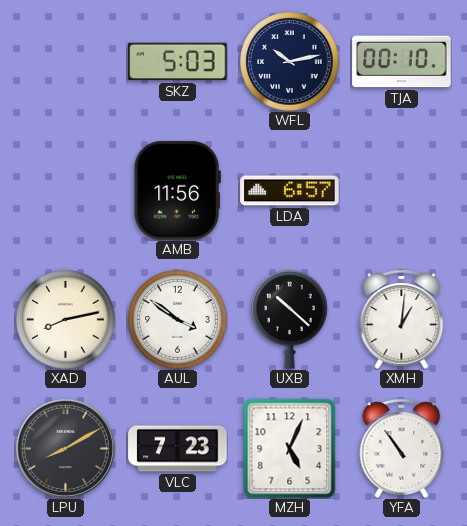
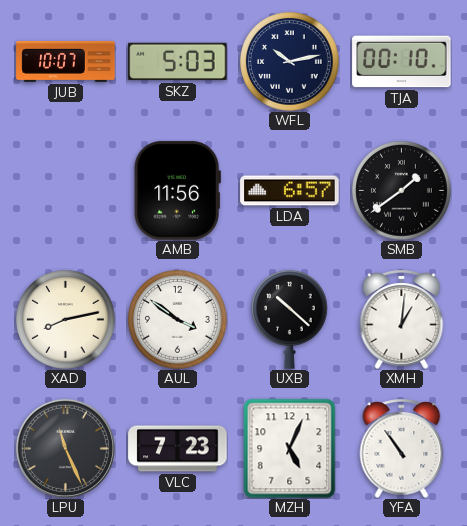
JUB: none -> 10:07
SMB: none -> 1:39
LPU: 8:10 -> 11:26
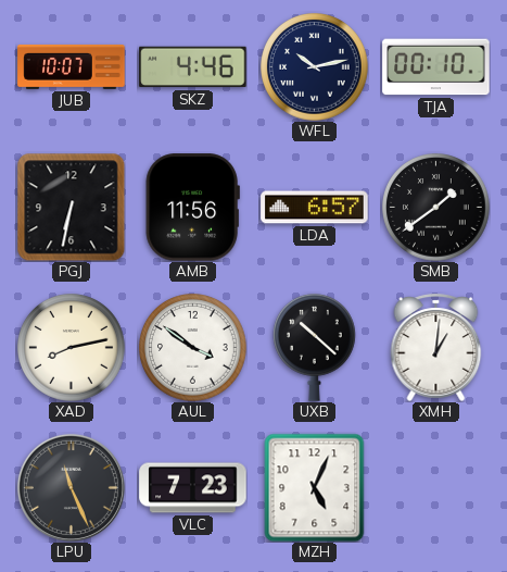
SKZ: 5:03 -> 4:46
PGJ: none -> 6:32
YFA: 10:54 -> none
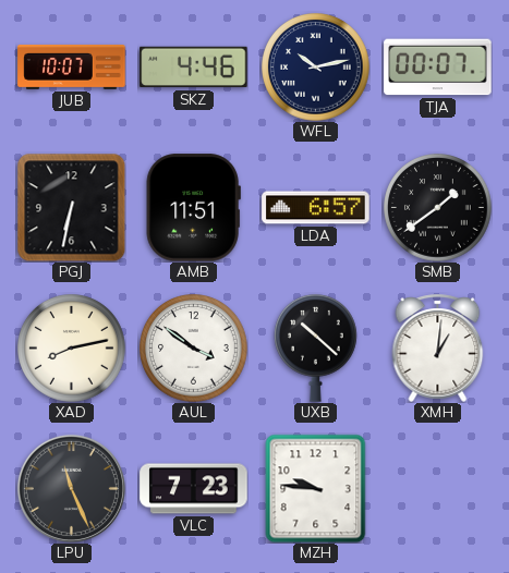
TJA: 00:10 -> 00:07
AMB: 11:56 -> 11:51
MZH: 5:04 -> 9:46
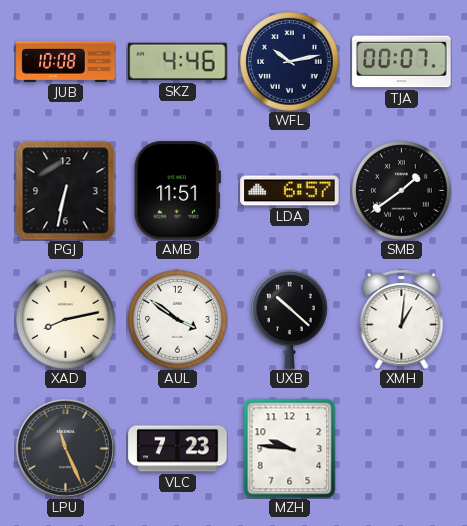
JUB: 10:07 -> 10:08
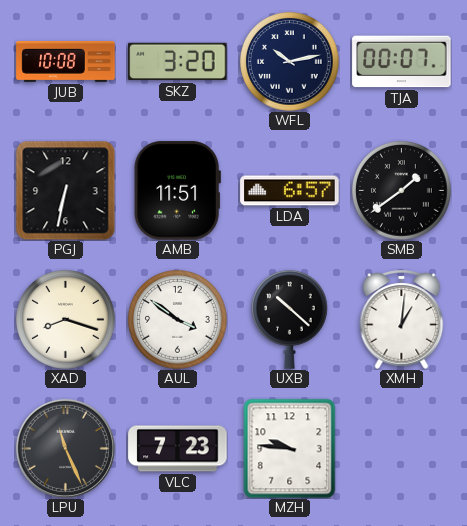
SKZ: 4:46 -> 3:20
XAD: 8:13 -> 8:18
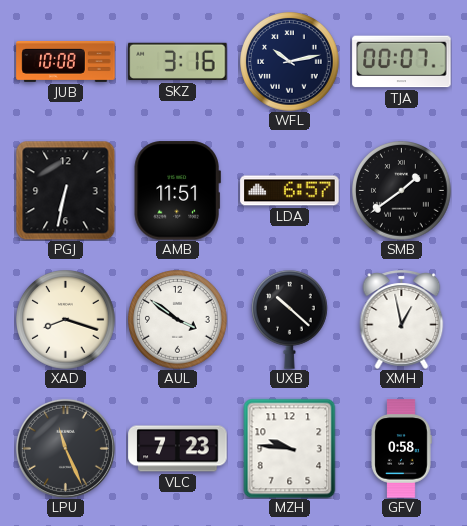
SKZ: 3:20 -> 3:16
XMH: 1:01 -> 12:58
GFV: none -> 0:58
